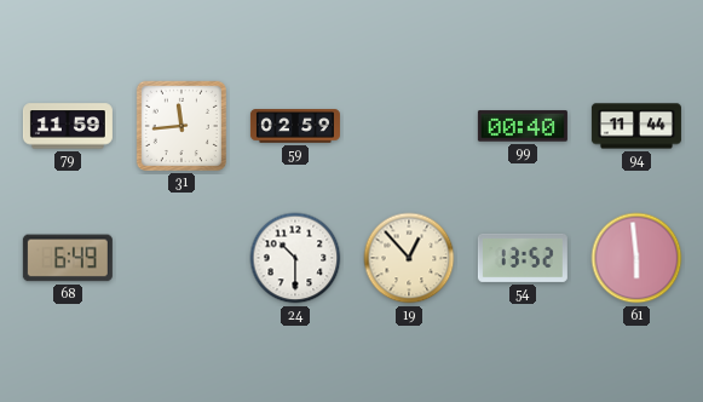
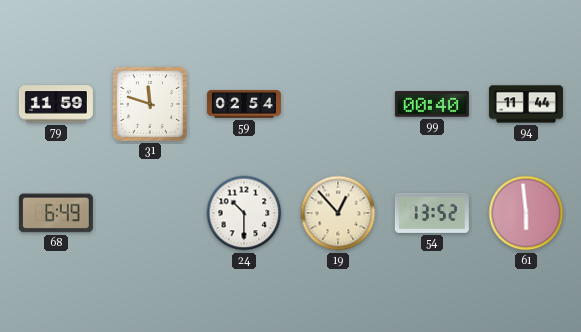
31: 11:44 -> 11:48
59: 02:59 -> 02:54
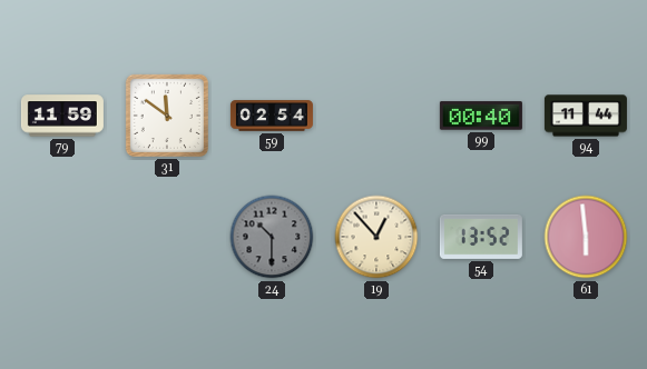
31: 11:48 -> 11:51
68: 6:49 -> none
24 dial: white -> grey
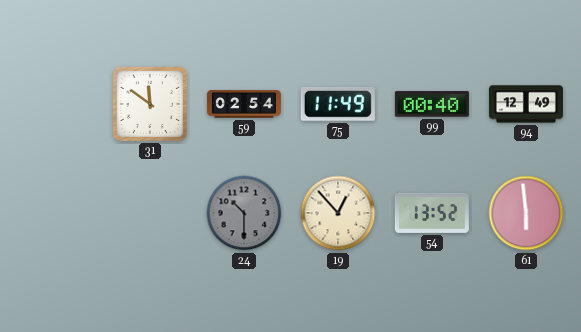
79: 11:59 -> none
75: none -> 11:49
94: 11:44 -> 12:49
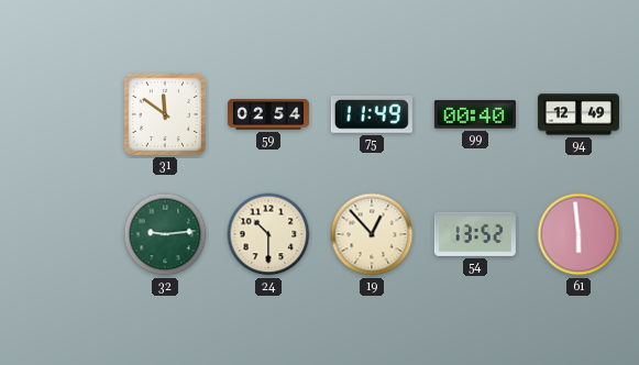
32: none -> 9:14
24 dial: grey -> cream
